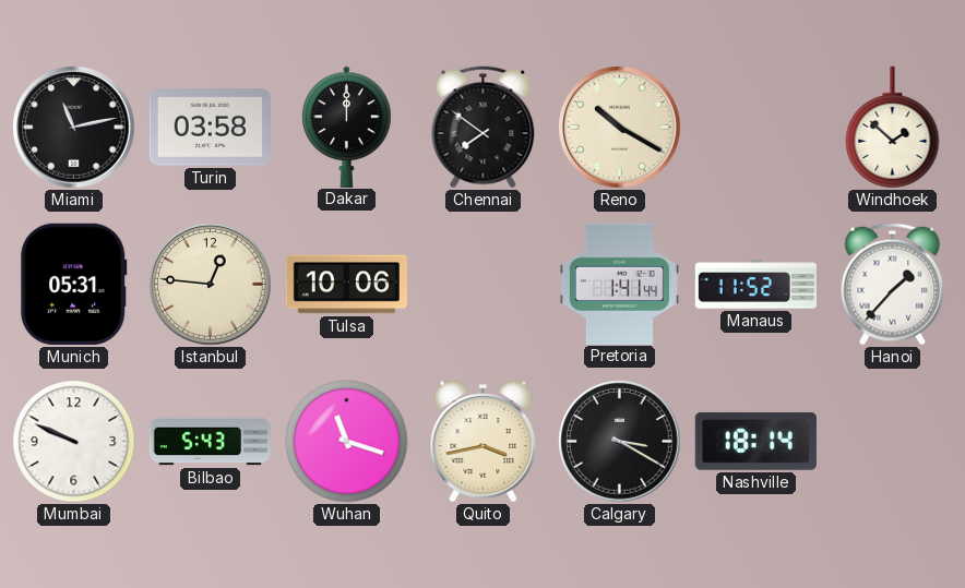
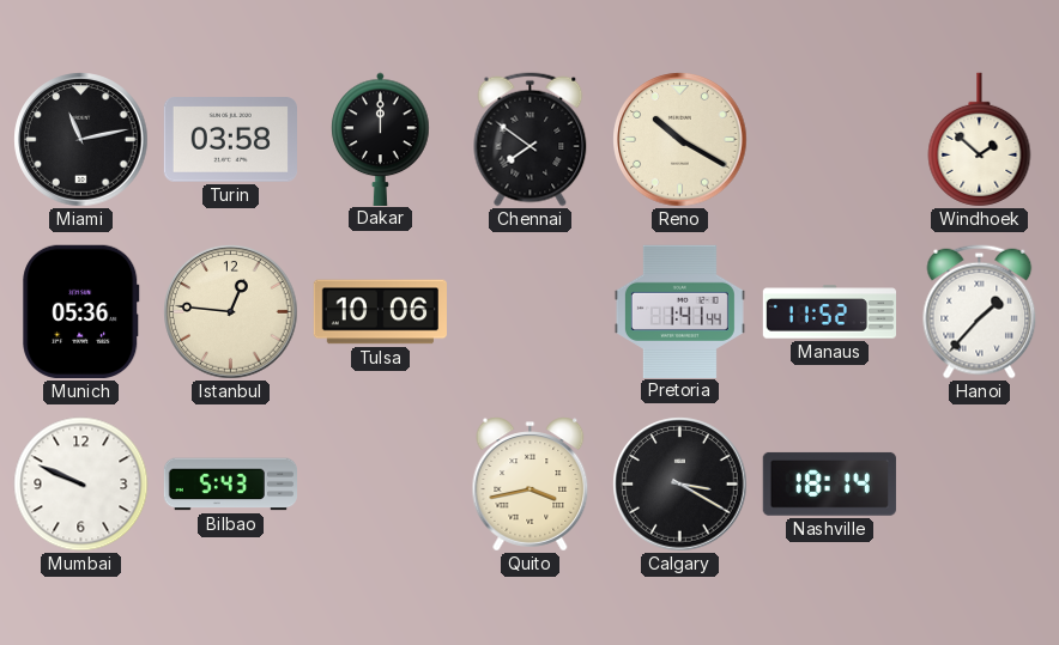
Munich: 05:31 -> 05:36
Wuhan: 11:18 -> none
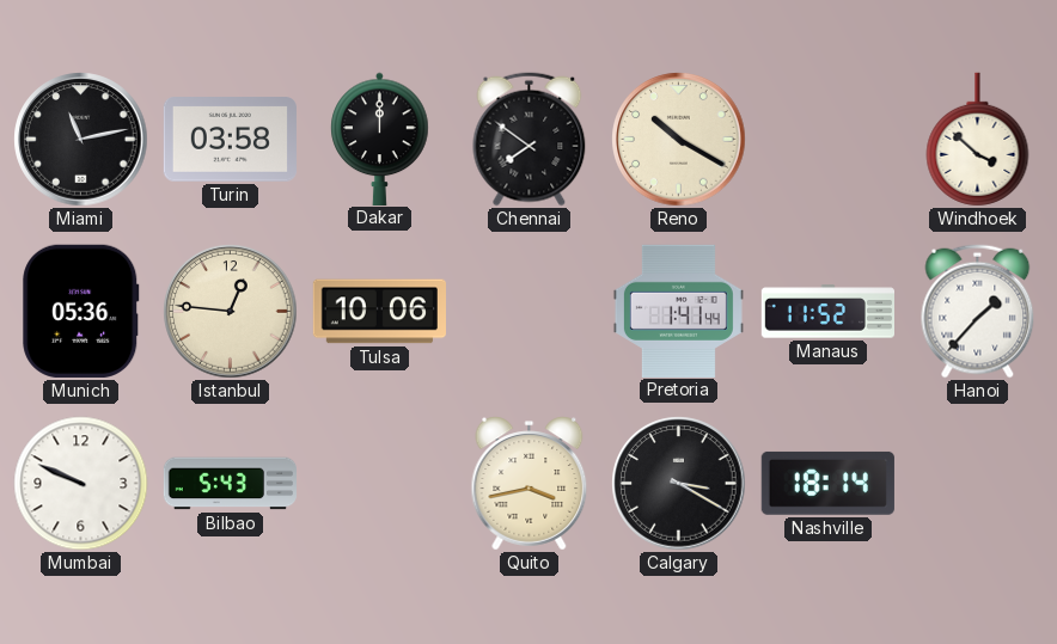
Windhoek: 1:52 -> 3:52
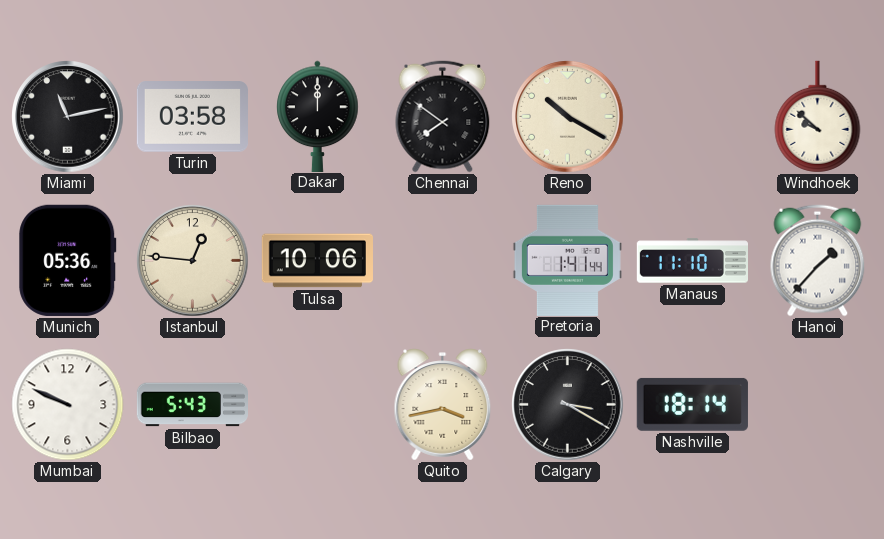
Windhoek: 3:52 -> 9:52
Manaus: 11:52 -> 11:10
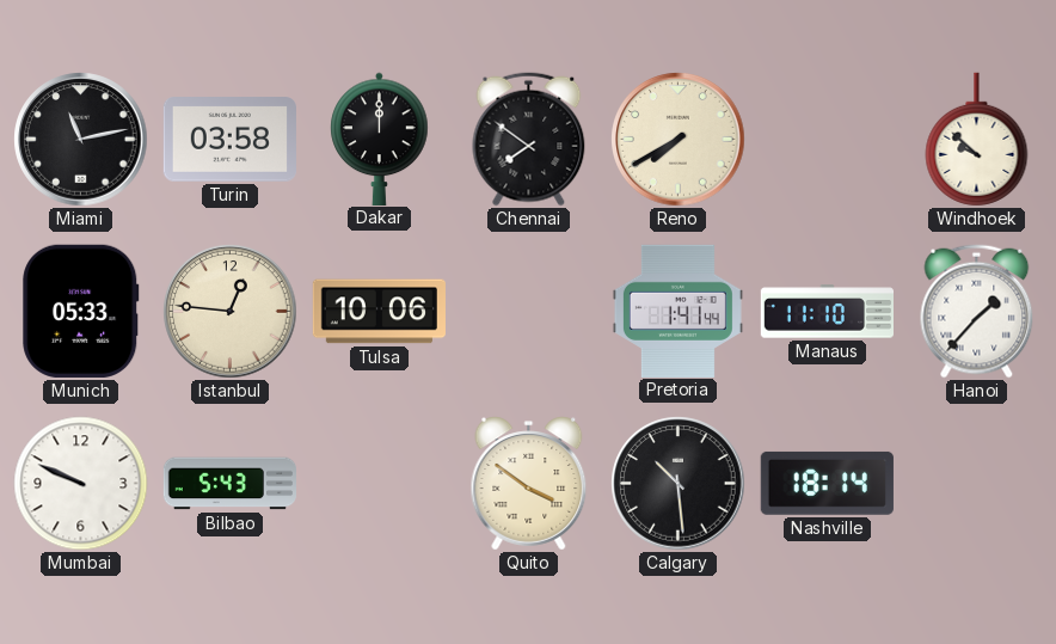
Reno: 10:20 -> 7:40
Munich: 05:36 -> 05:33
Quito: 3:43 -> 3:51
Calgary: 3:20 -> 10:29
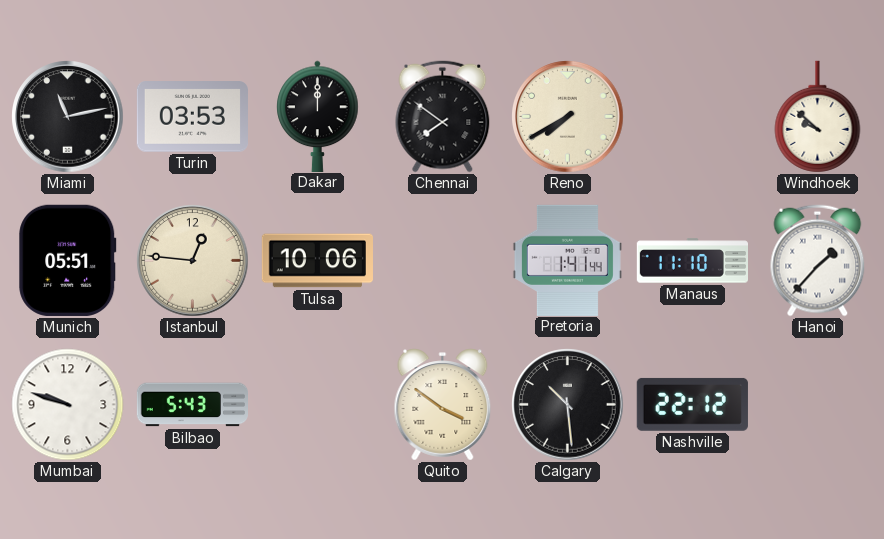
Turin: 03:58 -> 03:53
Munich: 05:33 -> 05:51
Mumbai: 9:49 -> 9:48
Nashville: 18:14 -> 22:12
